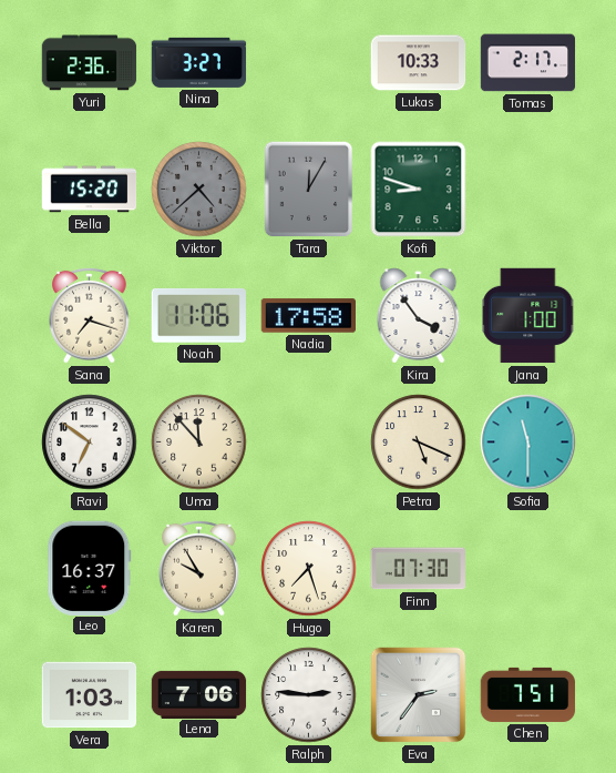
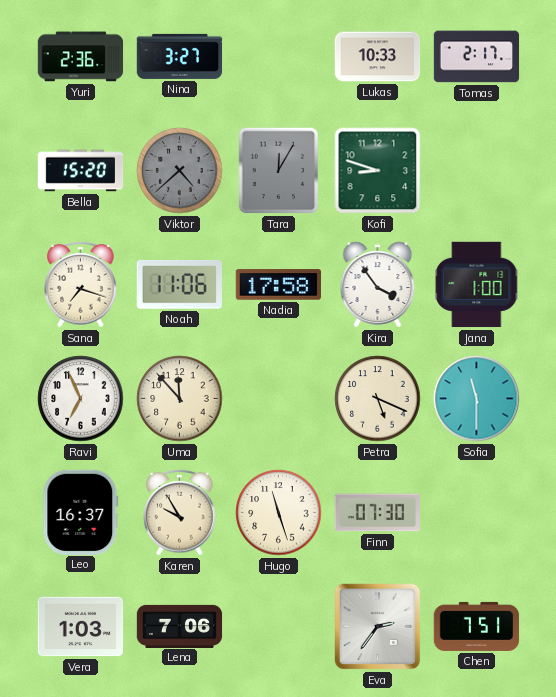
Ravi: 6:51 -> 6:56
Hugo: 7:27 -> 11:27
Ralph: 2:46 -> none
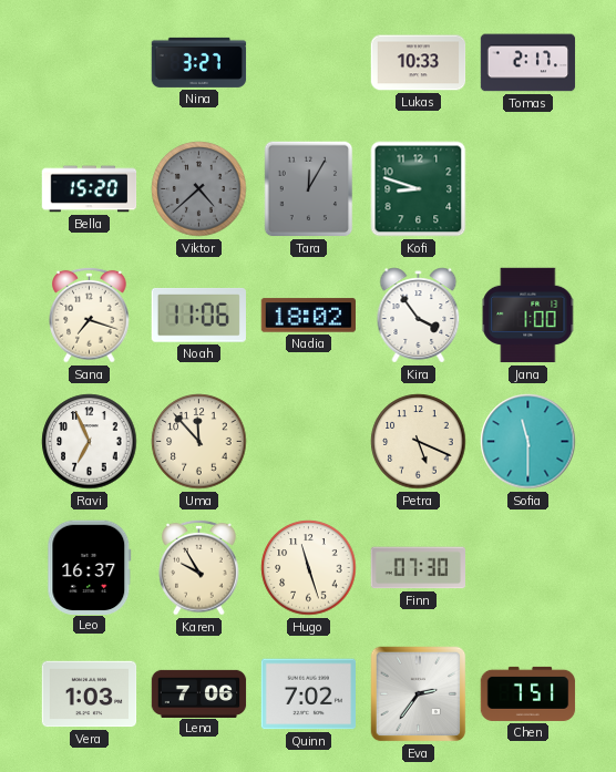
Yuri: 2:36 -> none
Nadia: 17:58 -> 18:02
Quinn: none -> 7:02
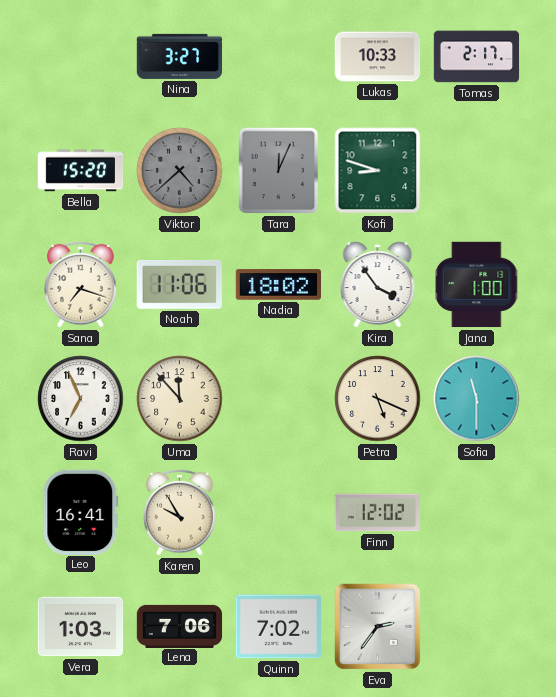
Tara: 12:05 -> 12:04
Leo: 16:37 -> 16:41
Hugo: 11:27 -> none
Finn: 07:30 -> 12:02
Chen: 7:51 -> none
